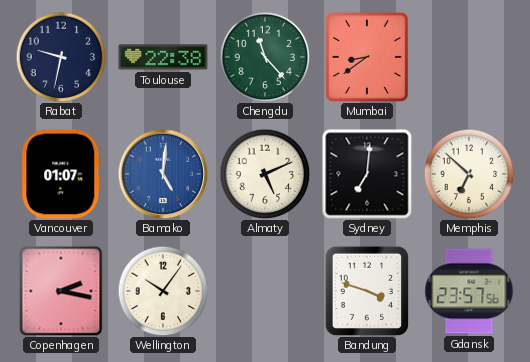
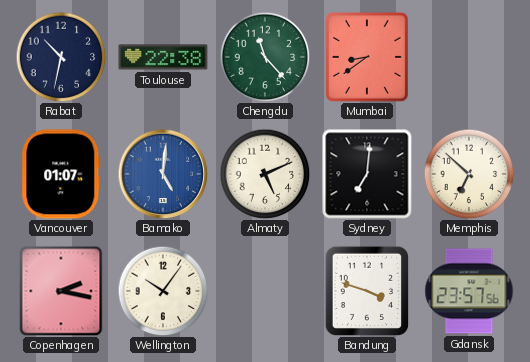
Rabat: 9:32 -> 10:32
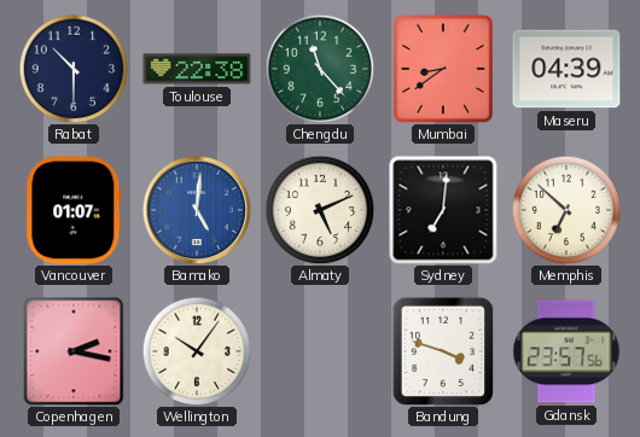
Rabat: 10:32 -> 10:30
Maseru: none -> 04:39
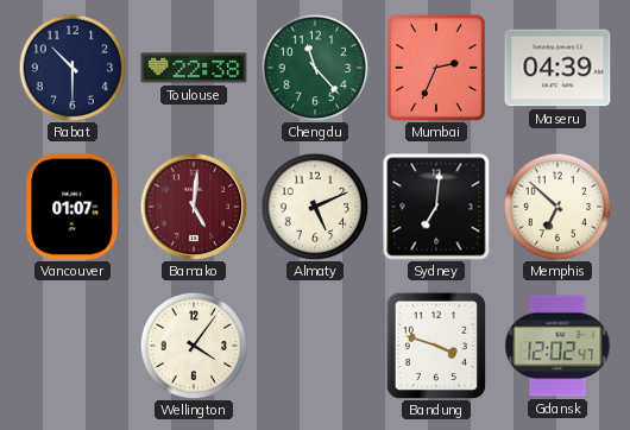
Mumbai: 8:39 -> 2:34
Bamako dial: blue -> burgundy
Copenhagen: 2:17 -> none
Wellington: 10:06 -> 4:06
Gdansk: 23:57 -> 12:02
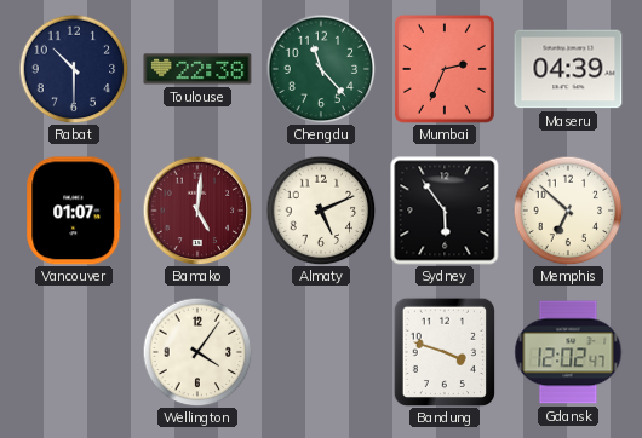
Sydney: 7:01 -> 5:54
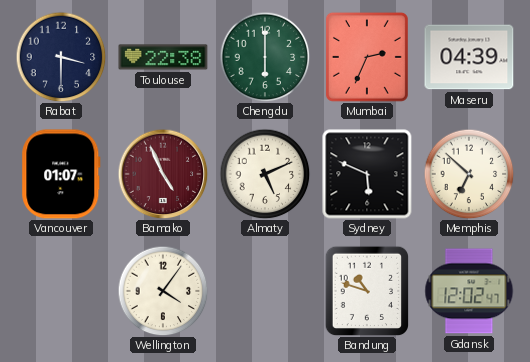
Rabat: 10:30 -> 3:30
Chengdu: 11:23 -> 6:00
Bamako: 5:01 -> 4:56
Sydney: 5:54 -> 5:49
Bandung: 3:48 -> 10:48
